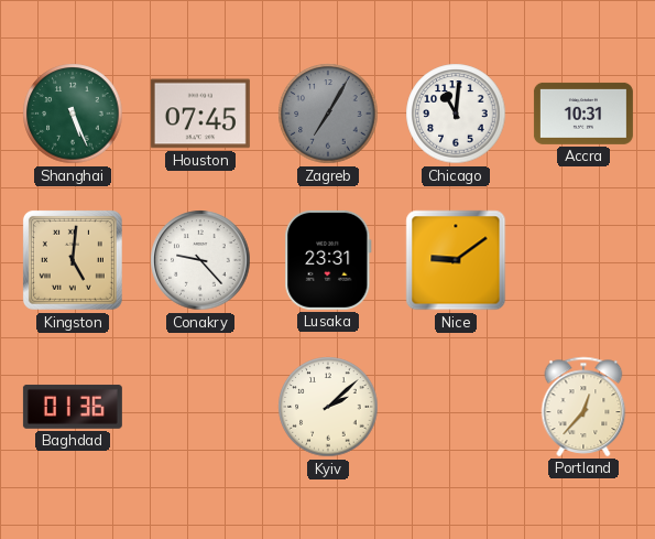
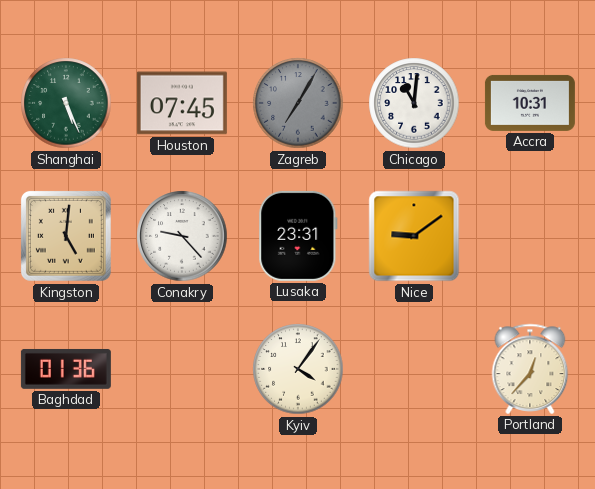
Kyiv: 2:08 -> 4:06
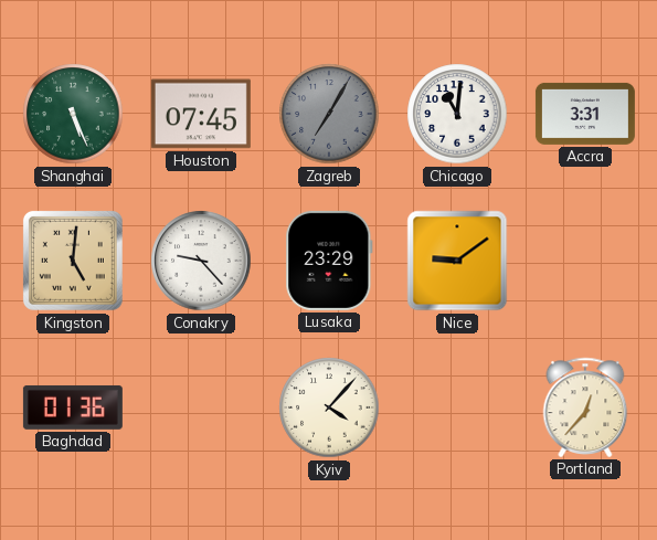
Accra: 10:31 -> 3:31
Lusaka: 23:31 -> 23:29
Kyiv: 4:06 -> 4:07
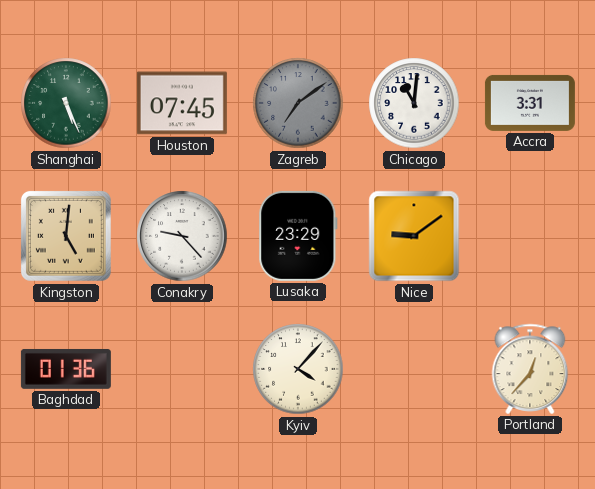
Zagreb: 7:05 -> 7:09
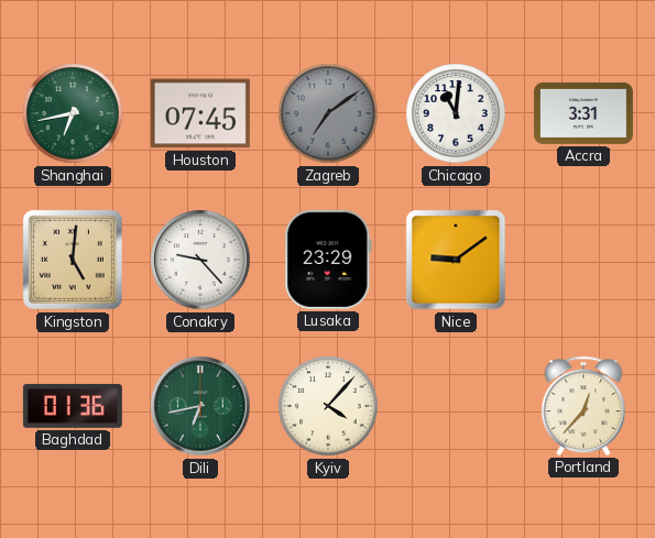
Shanghai: 5:26 -> 6:43
Dili: none -> 6:43
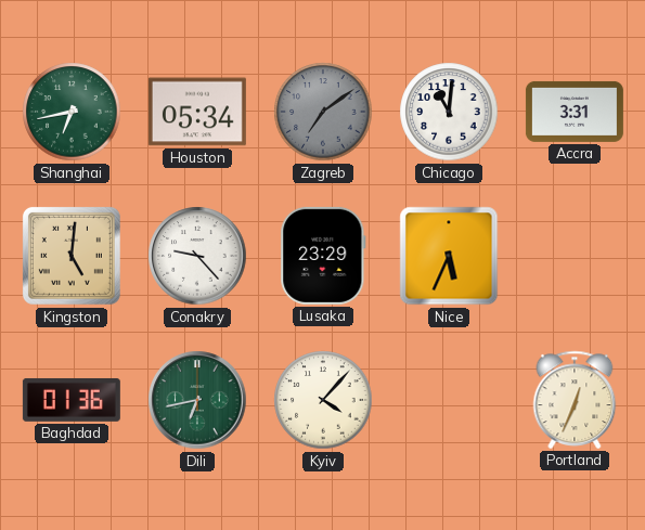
Houston: 07:45 -> 05:34
Nice: 9:09 -> 5:34
Portland: 12:37 -> 12:34
